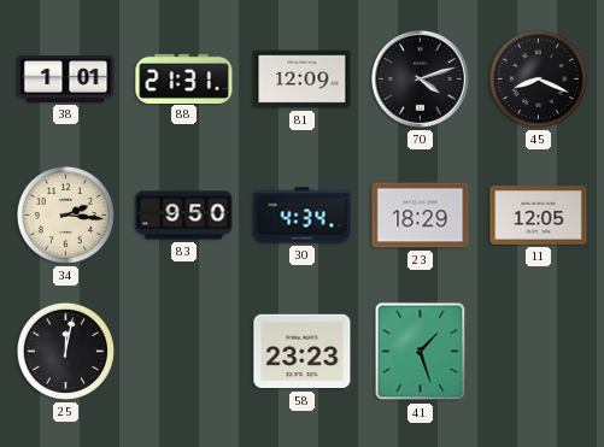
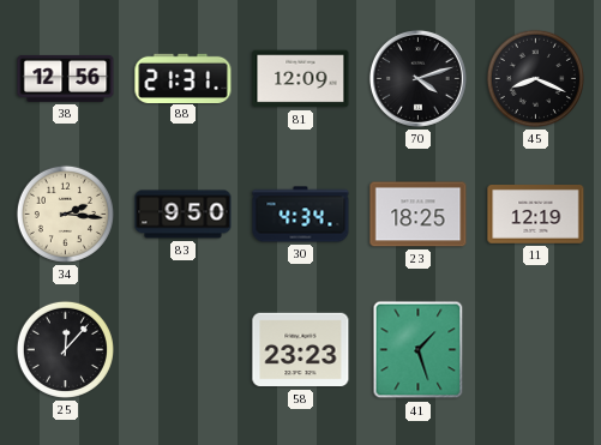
38: 1:01 -> 12:56
23: 18:29 -> 18:25
11: 12:05 -> 12:19
25: 12:02 -> 12:07
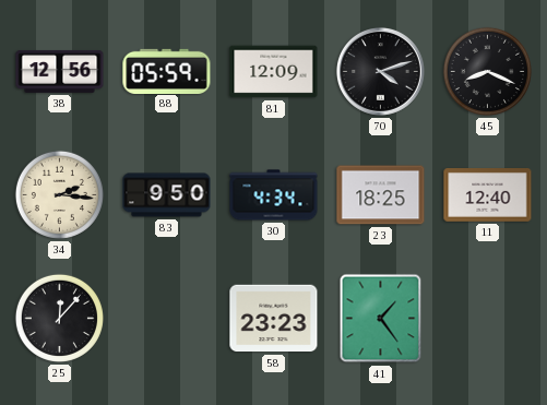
88: 21:31 -> 05:59
11: 12:19 -> 12:40
41: 1:27 -> 1:24
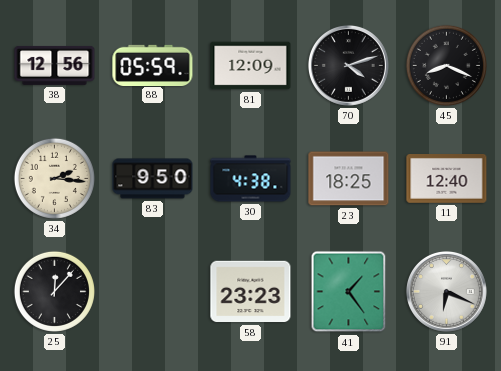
30: 4:34 -> 4:38
91: none -> 6:19
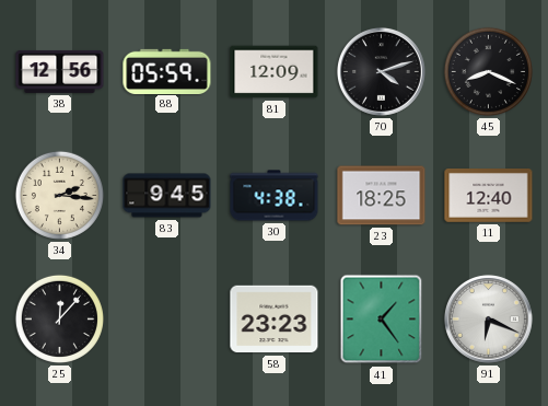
83: 9:50 -> 9:45
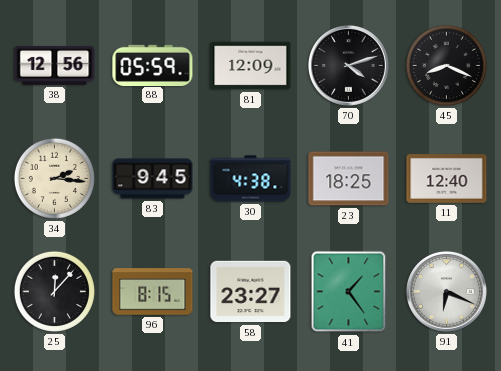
96: none -> 8:15
58: 23:23 -> 23:27
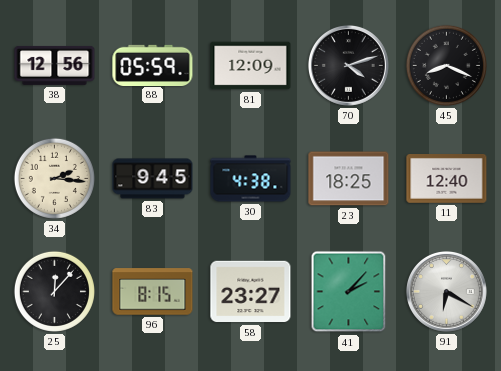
41: 1:24 -> 2:07
91: 6:19 -> 6:20
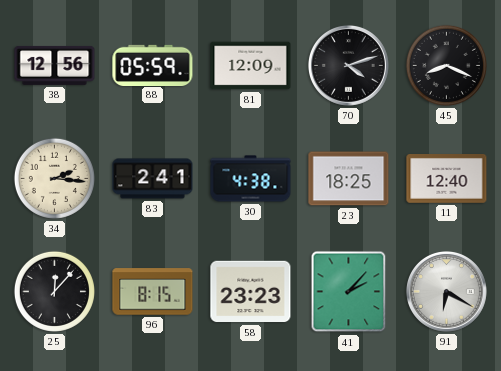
83: 9:45 -> 2:41
58: 23:27 -> 23:23
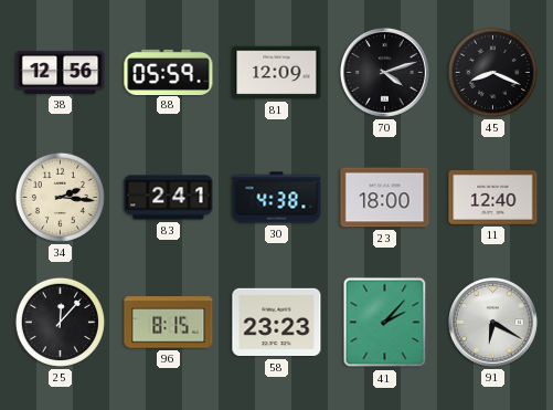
23: 18:25 -> 18:00
